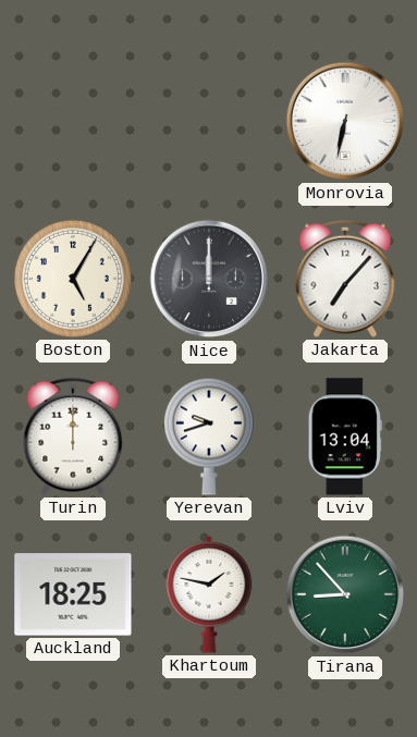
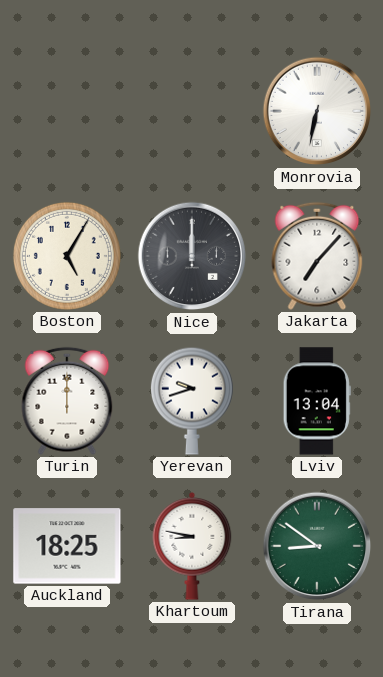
Khartoum: 1:47 -> 8:47
Tirana: 8:53 -> 8:51
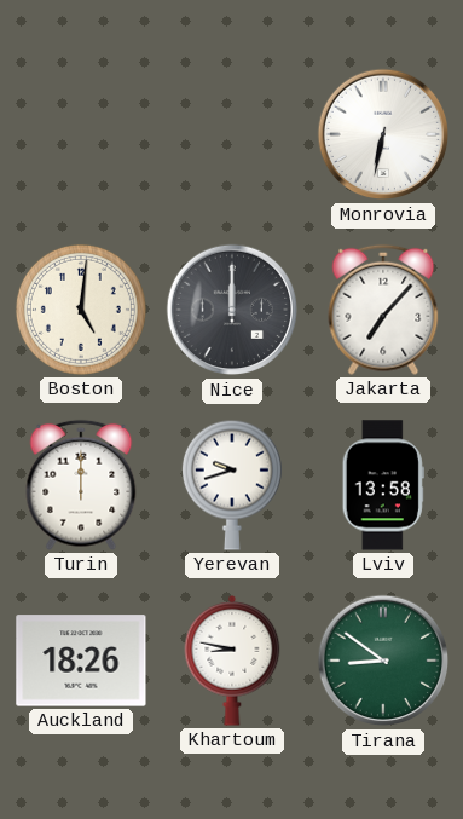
Boston: 5:05 -> 5:01
Lviv: 13:04 -> 13:58
Auckland: 18:25 -> 18:26
